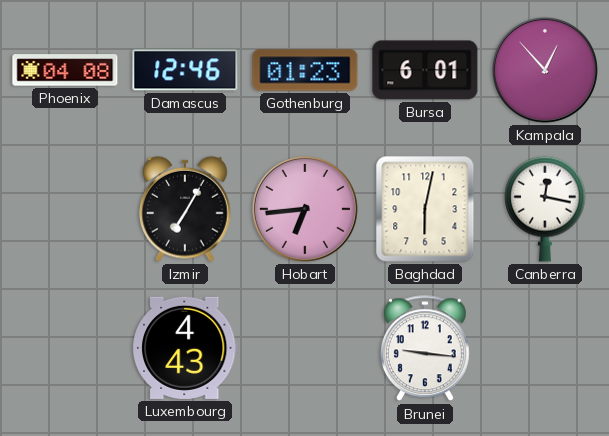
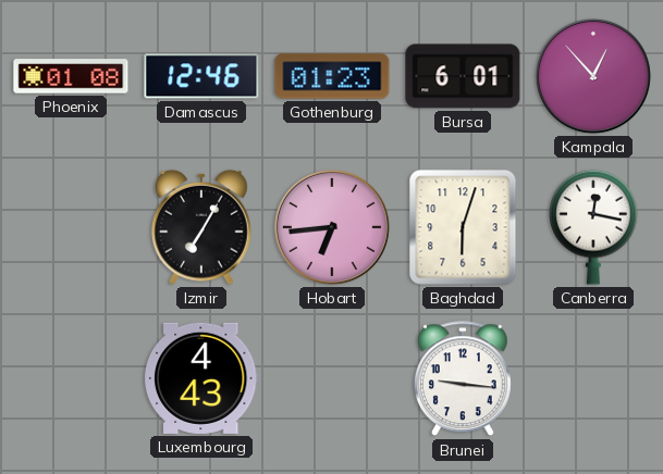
Phoenix: 04:08 -> 01:08
Baghdad: 6:02 -> 6:03
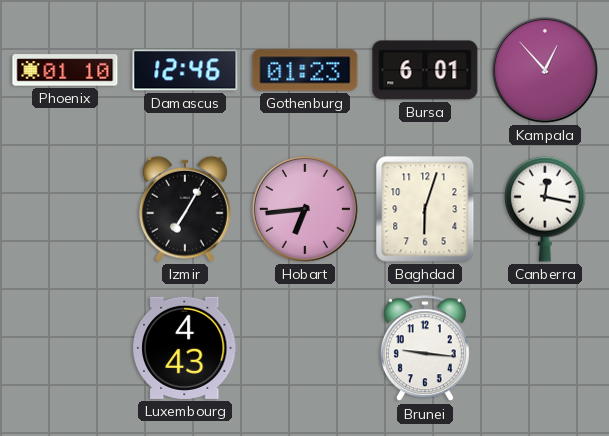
Phoenix: 01:08 -> 01:10
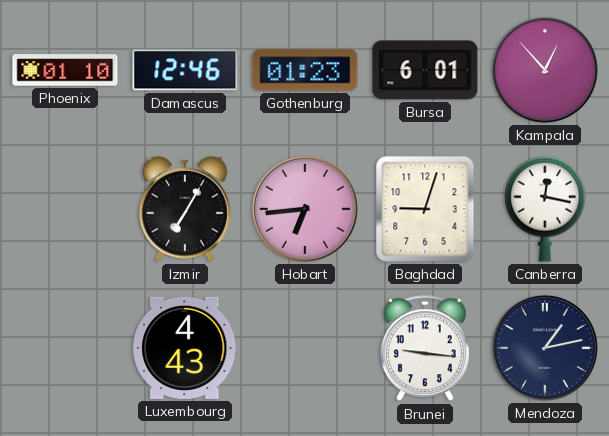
Baghdad: 6:03 -> 9:03
Mendoza: none -> 1:13
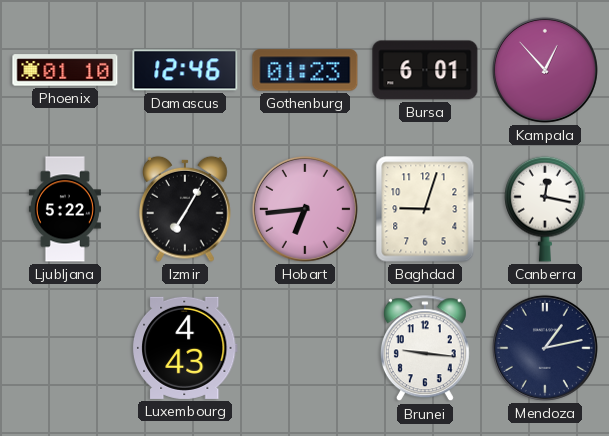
Ljubljana: none -> 5:22
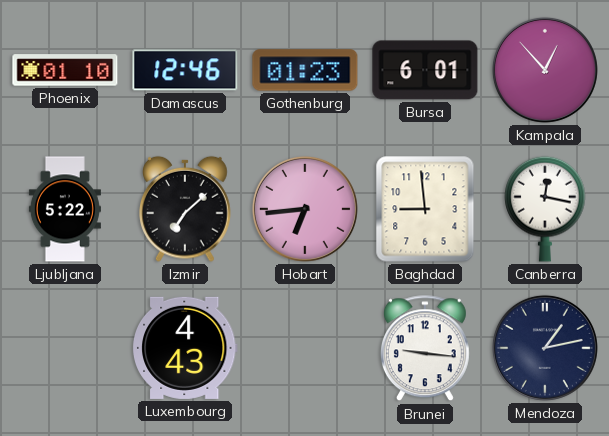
Izmir: 7:05 -> 7:08
Baghdad: 9:03 -> 8:59
